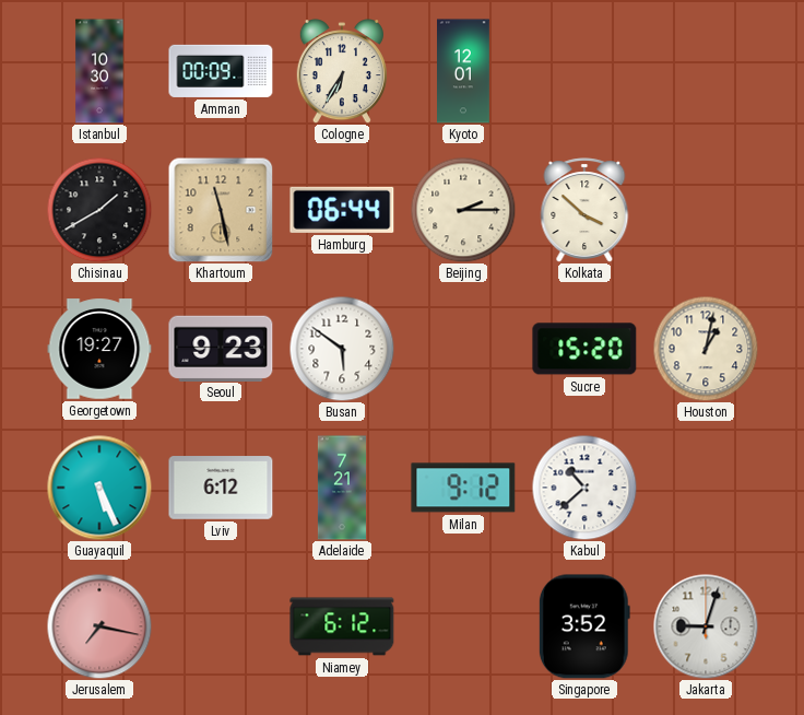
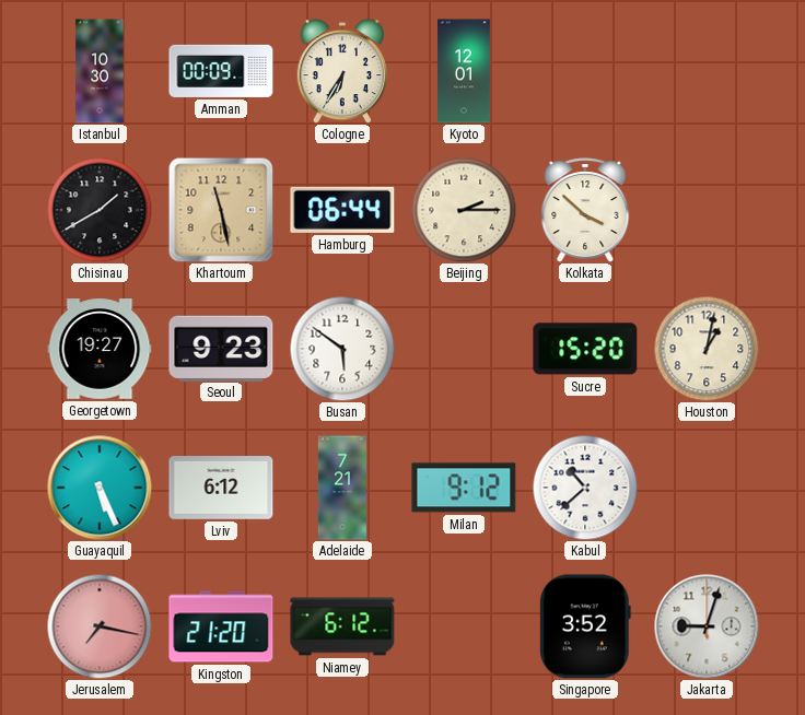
Kingston: none -> 21:20
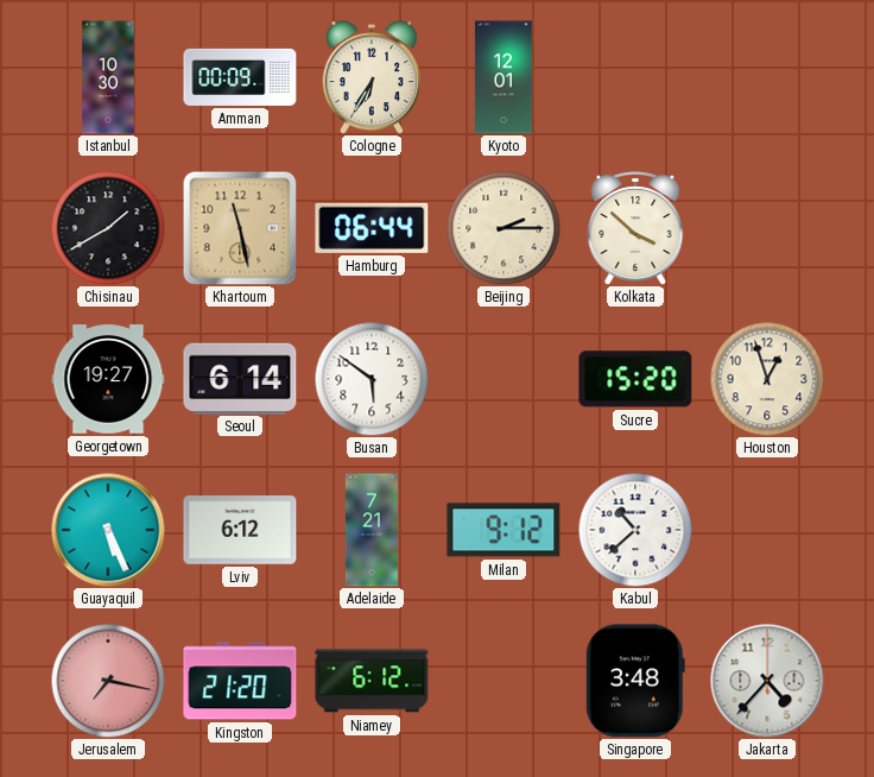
Seoul: 9:23 -> 6:14
Houston: 1:02 -> 12:57
Singapore: 3:52 -> 3:48
Jakarta: 9:03 -> 4:37
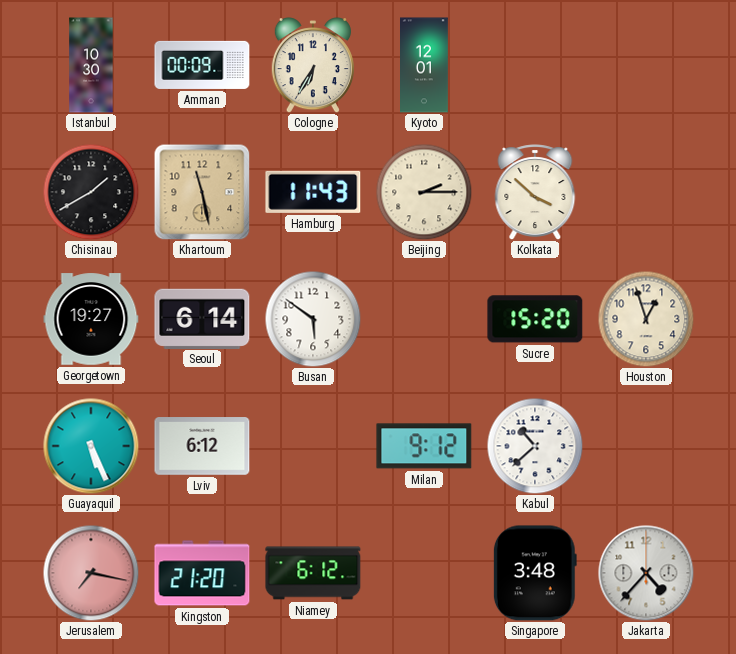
Hamburg: 06:44 -> 11:43
Adelaide: 7:21 -> none
